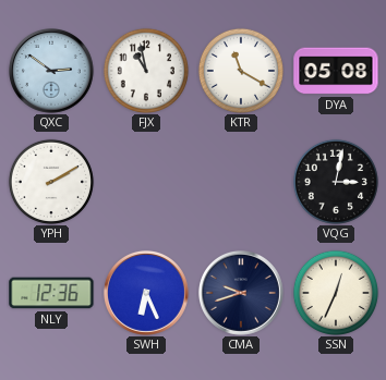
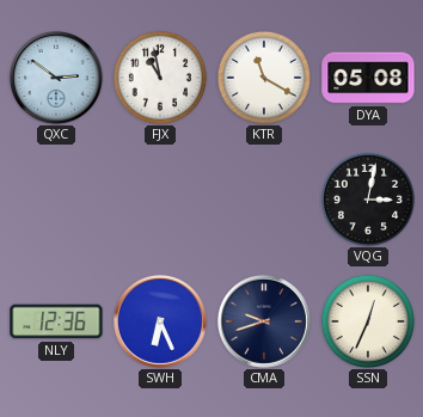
YPH: 2:10 -> none
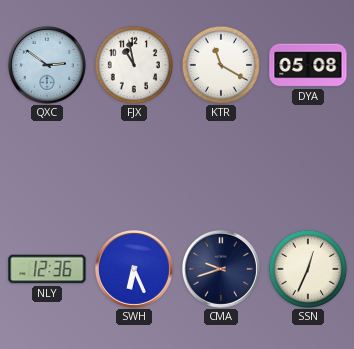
VQG: 3:02 -> none
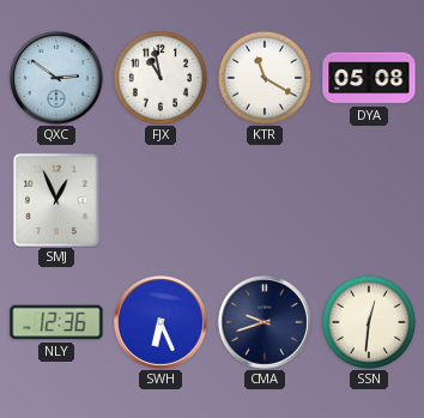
SMJ: none -> 12:56
SSN: 12:34 -> 12:31
